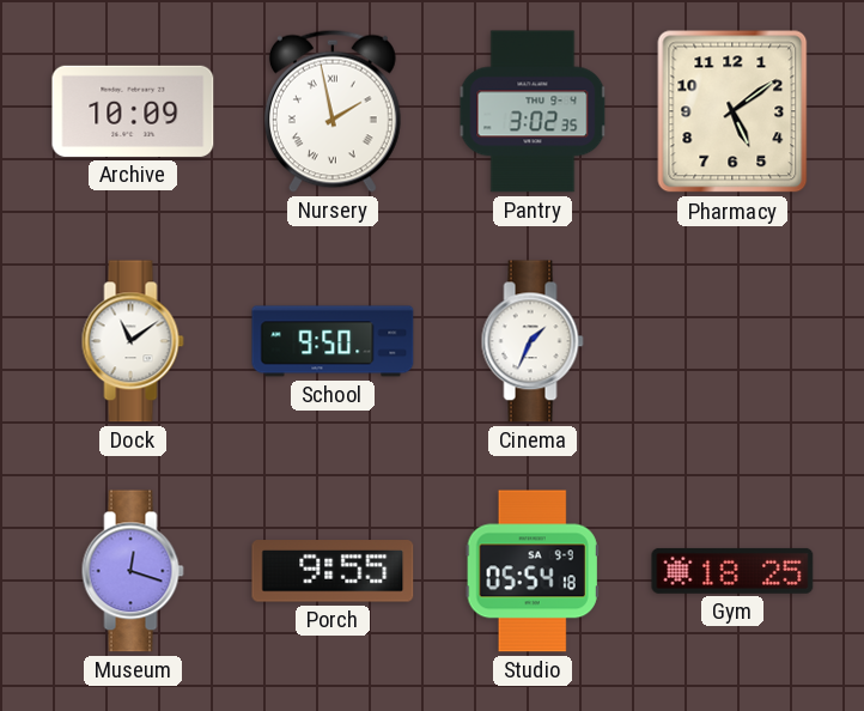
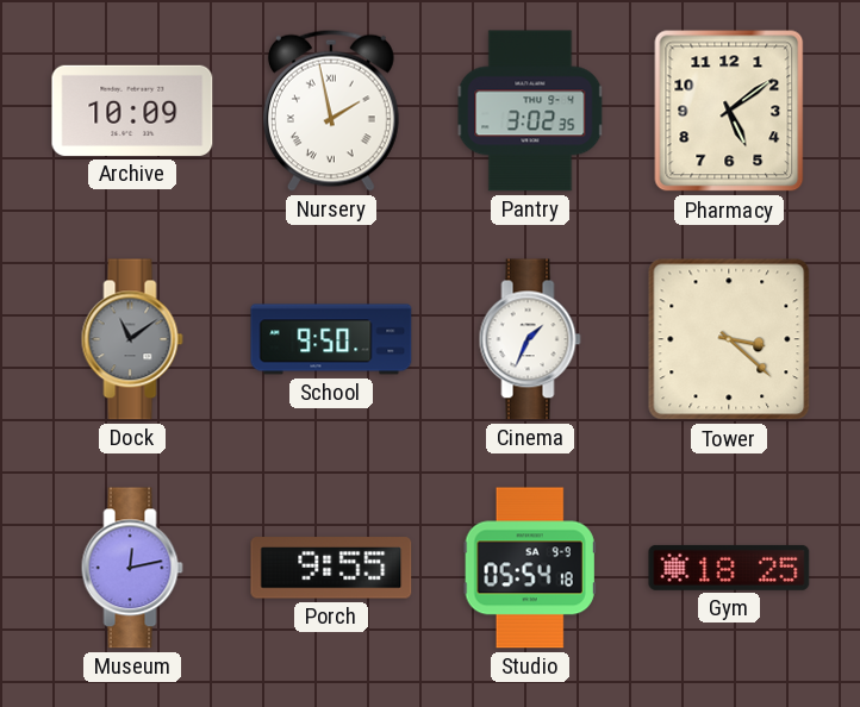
Dock dial: white -> grey
Tower: none -> 3:22
Museum: 12:18 -> 12:13
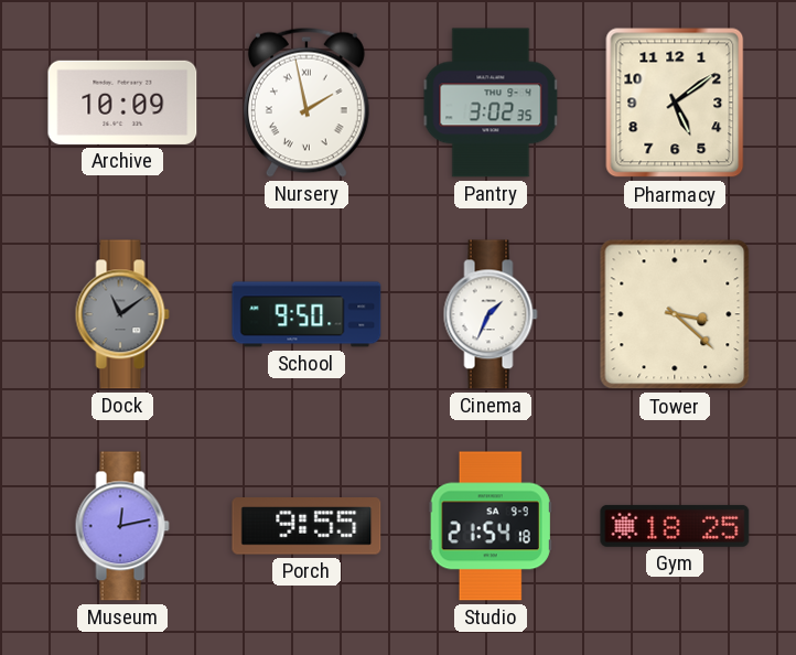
Studio: 05:54 -> 21:54
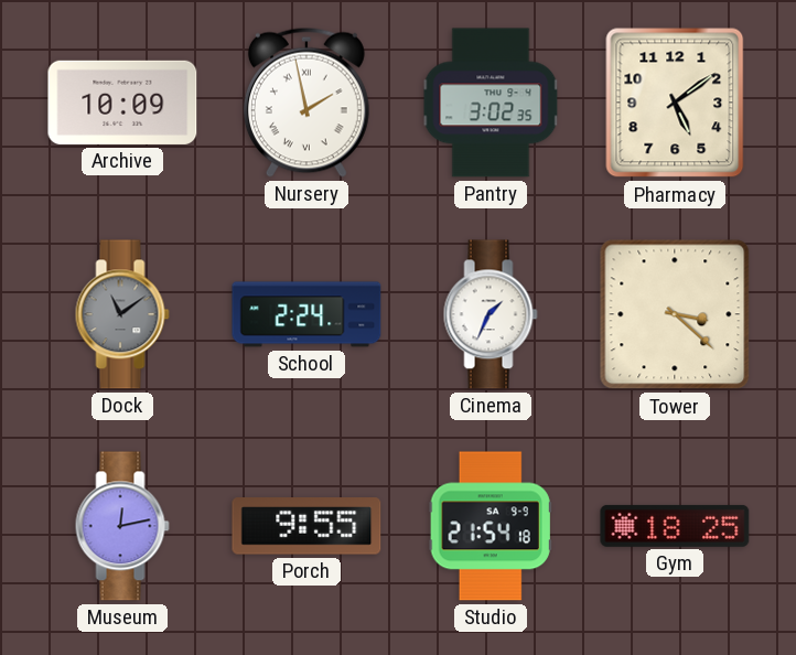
School: 9:50 -> 2:24
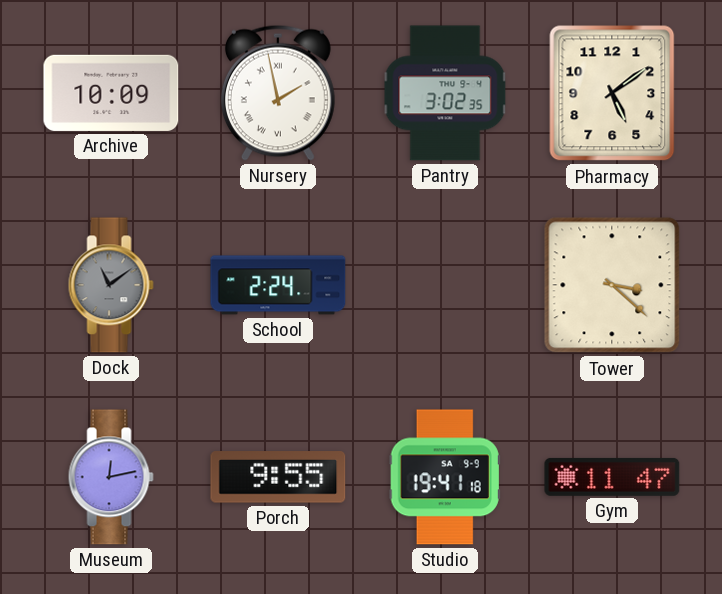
Cinema: 1:34 -> none
Studio: 21:54 -> 19:41
Gym: 18:25 -> 11:47
